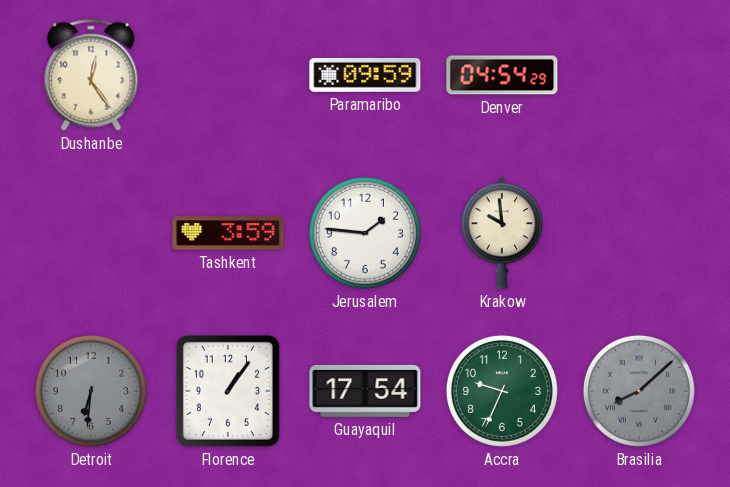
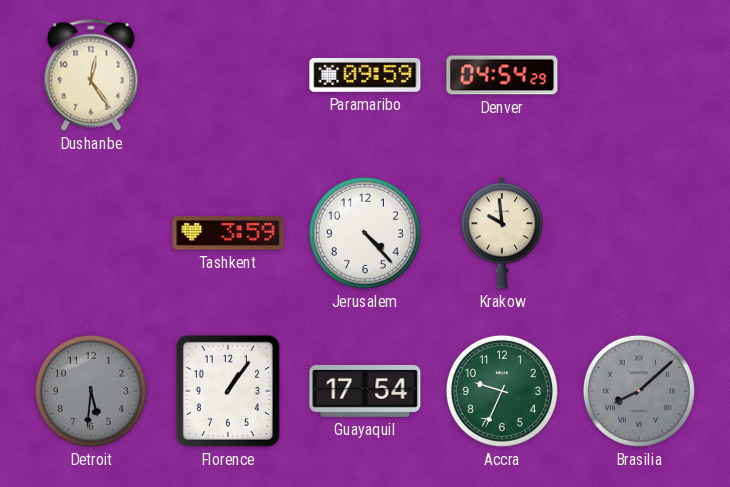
Jerusalem: 1:46 -> 4:23
Detroit: 6:31 -> 5:31
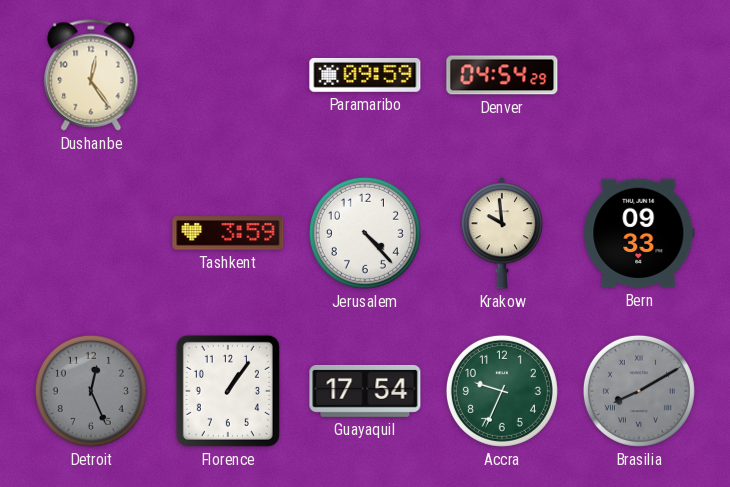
Bern: none -> 09:33
Detroit: 5:31 -> 12:26
Brasilia: 8:08 -> 8:10
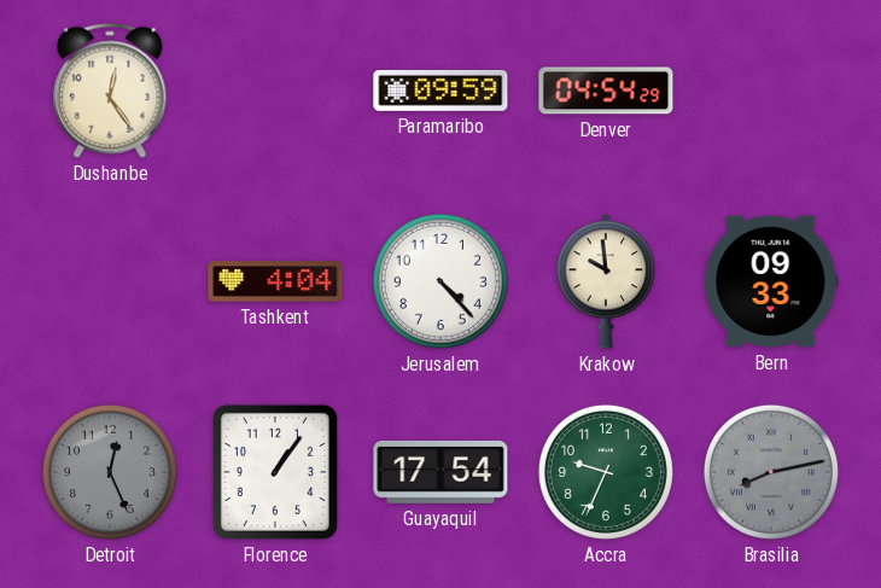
Tashkent: 3:59 -> 4:04
Brasilia: 8:10 -> 8:13
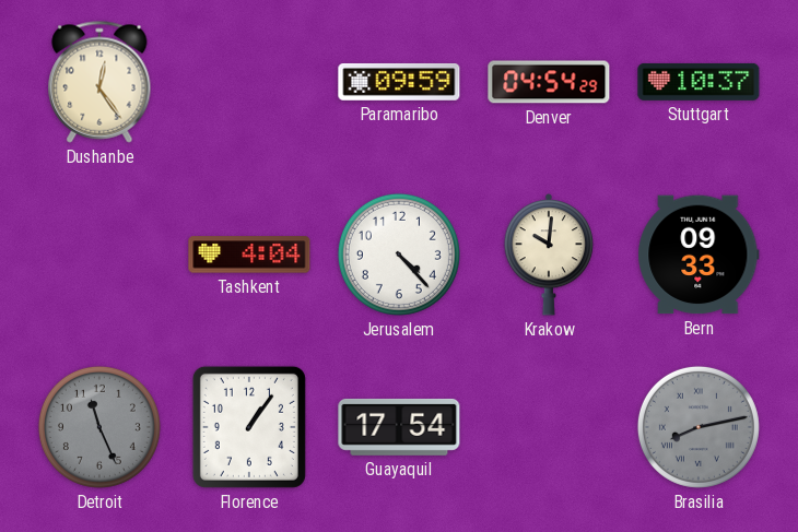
Stuttgart: none -> 10:37
Krakow: 9:59 -> 10:01
Detroit: 12:26 -> 11:26
Accra: 9:34 -> none
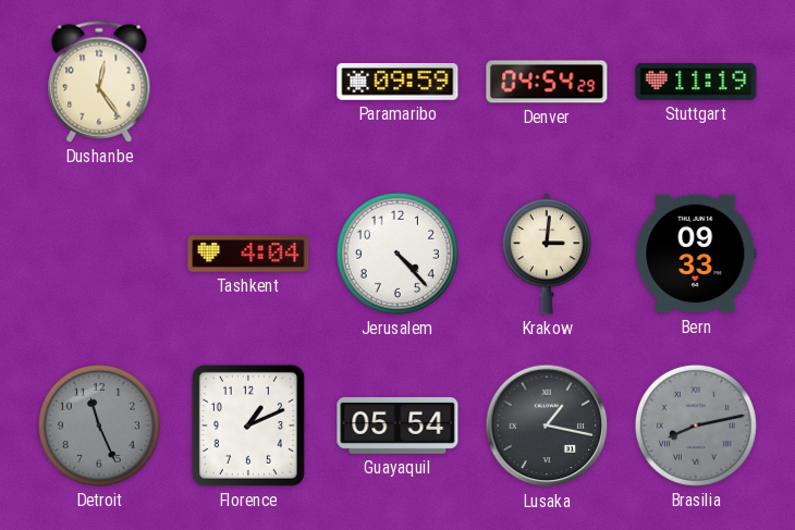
Stuttgart: 10:37 -> 11:19
Krakow: 10:01 -> 3:01
Florence: 1:06 -> 1:11
Guayaquil: 17:54 -> 05:54
Lusaka: none -> 1:17
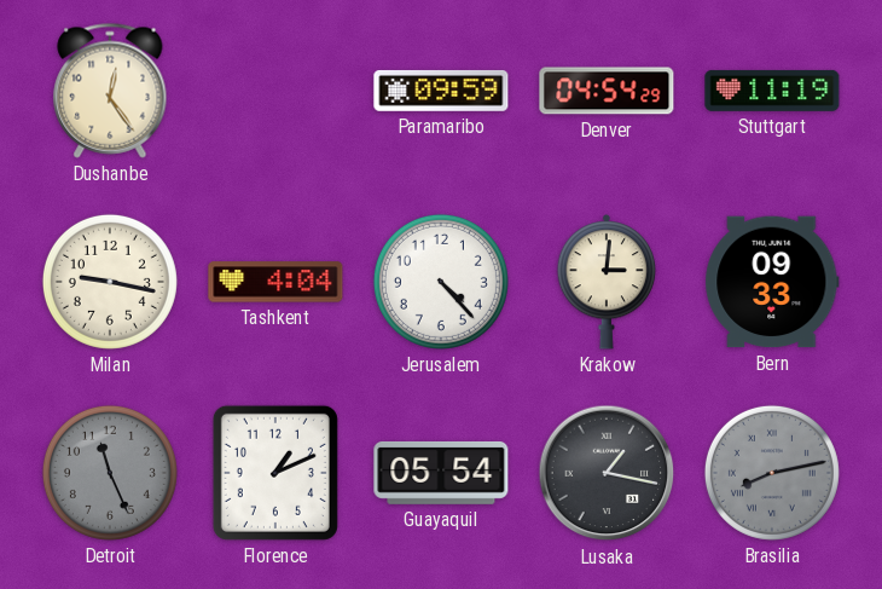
Milan: none -> 9:17
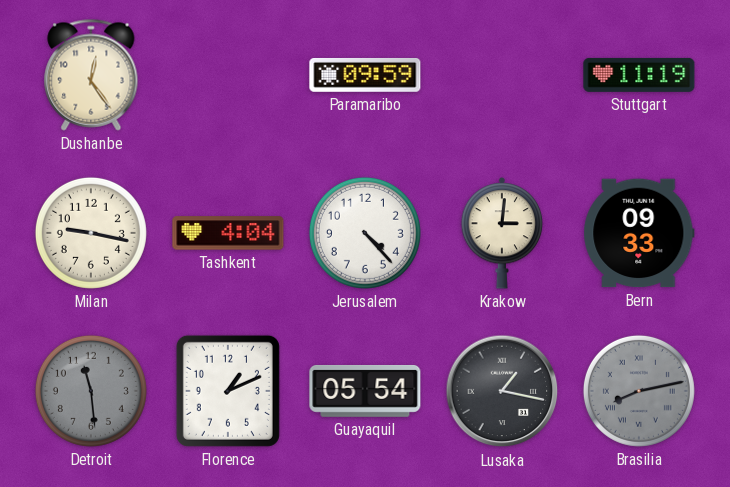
Denver: 04:54 -> none
Detroit: 11:26 -> 11:29
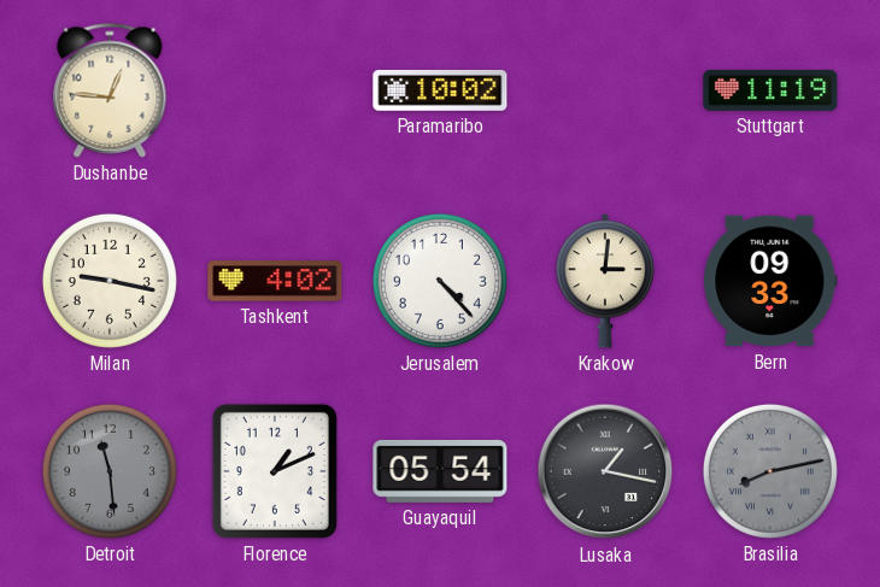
Dushanbe: 12:24 -> 12:46
Paramaribo: 09:59 -> 10:02
Tashkent: 4:04 -> 4:02
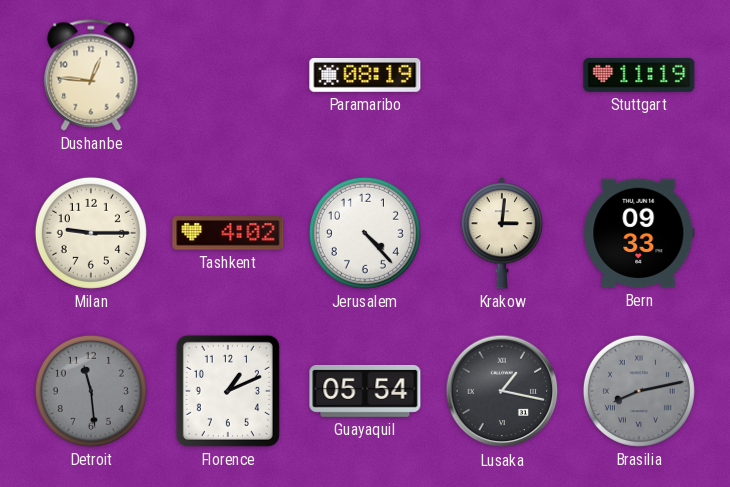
Paramaribo: 10:02 -> 08:19
Milan: 9:17 -> 9:15
